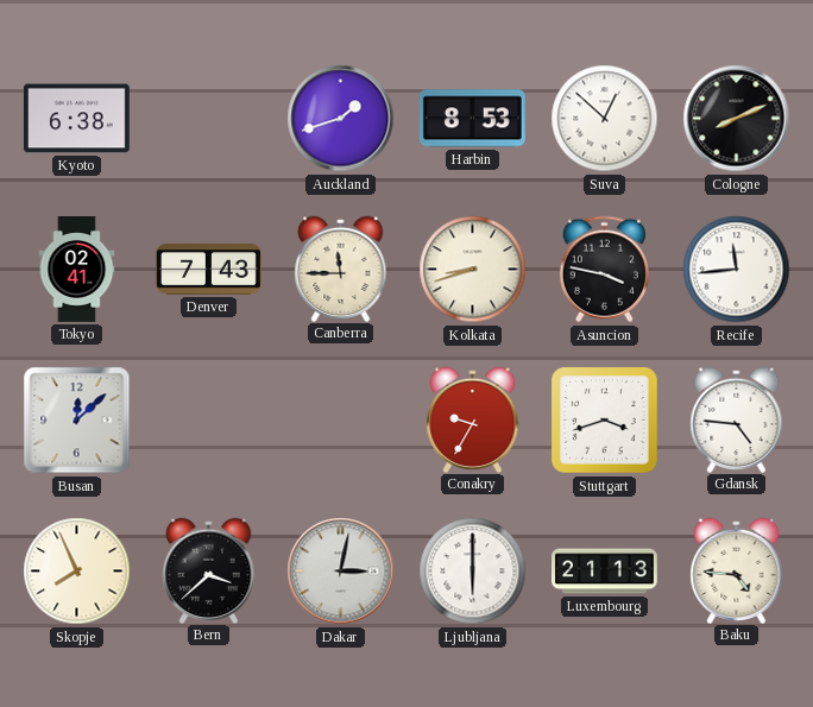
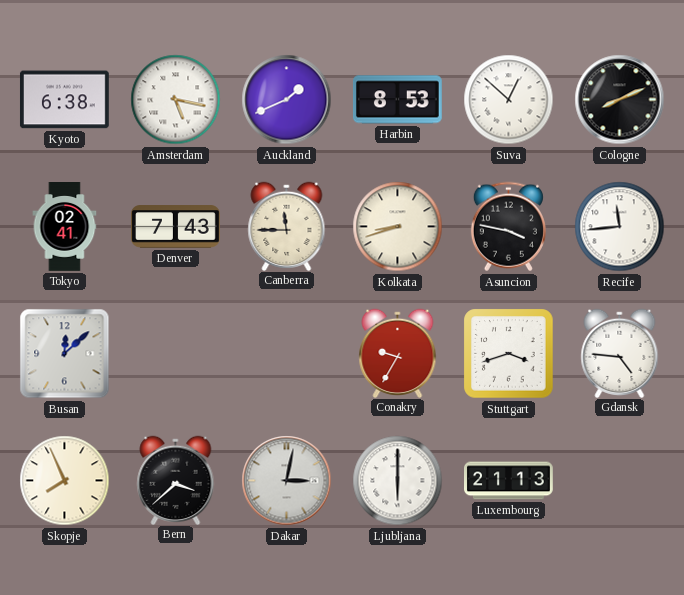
Amsterdam: none -> 5:17
Auckland: 1:42 -> 1:41
Baku: 4:46 -> none
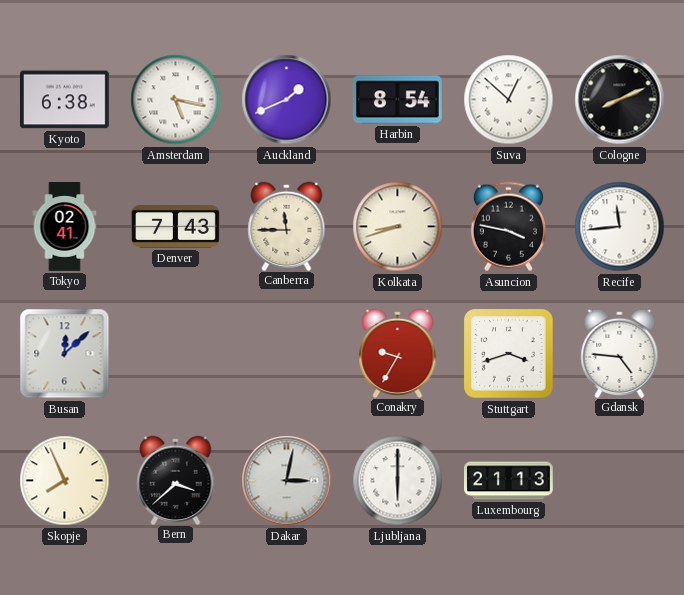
Harbin: 8:53 -> 8:54
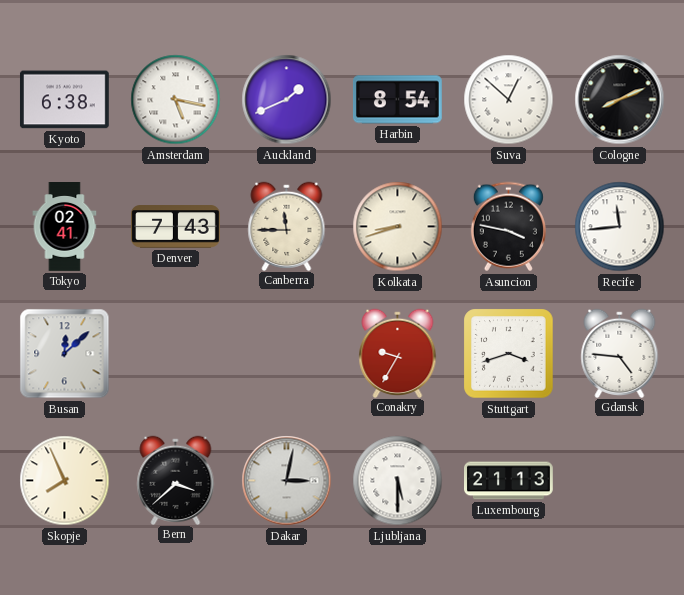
Ljubljana: 6:00 -> 5:30
